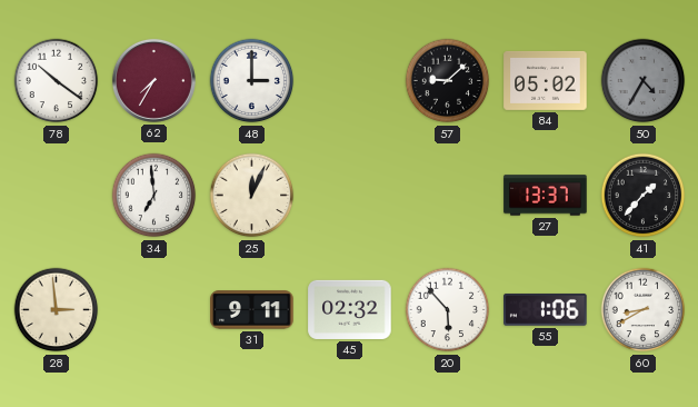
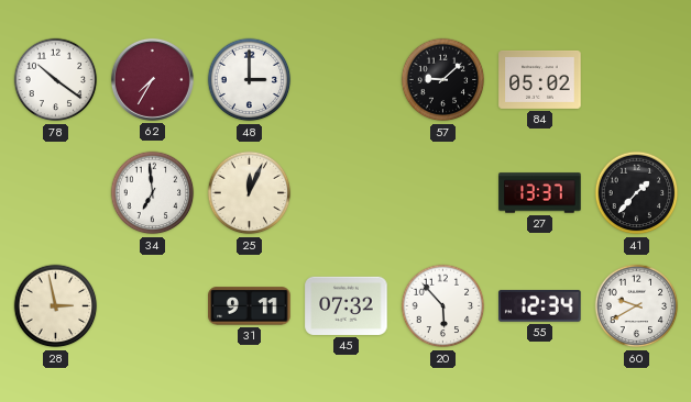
50: 4:35 -> none
28: 2:59 -> 2:58
45: 02:32 -> 07:32
55: 1:06 -> 12:34
60: 8:40 -> 9:40
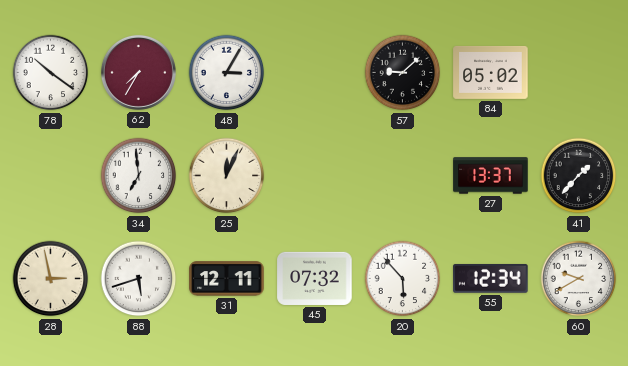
48: 3:00 -> 3:05
88: none -> 5:42
31: 9:11 -> 12:11
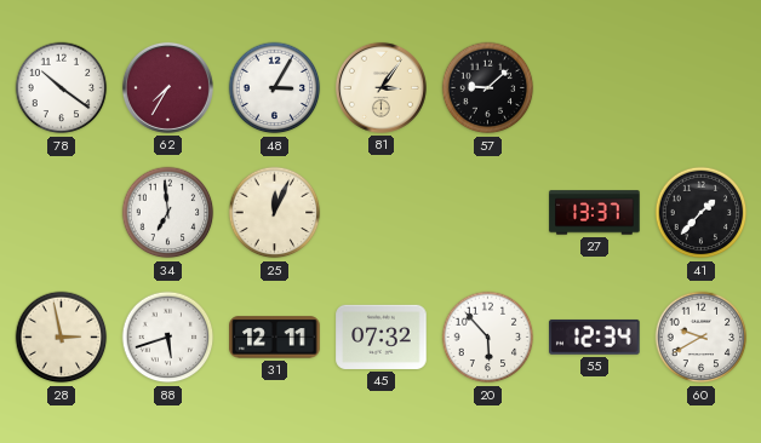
81: none -> 3:06
84: 05:02 -> none
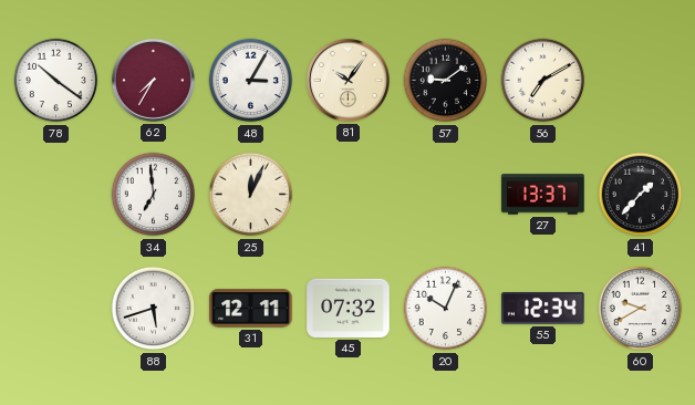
81: 3:06 -> 10:06
57: 9:08 -> 9:09
56: none -> 7:10
28: 2:58 -> none
20: 5:53 -> 10:04
